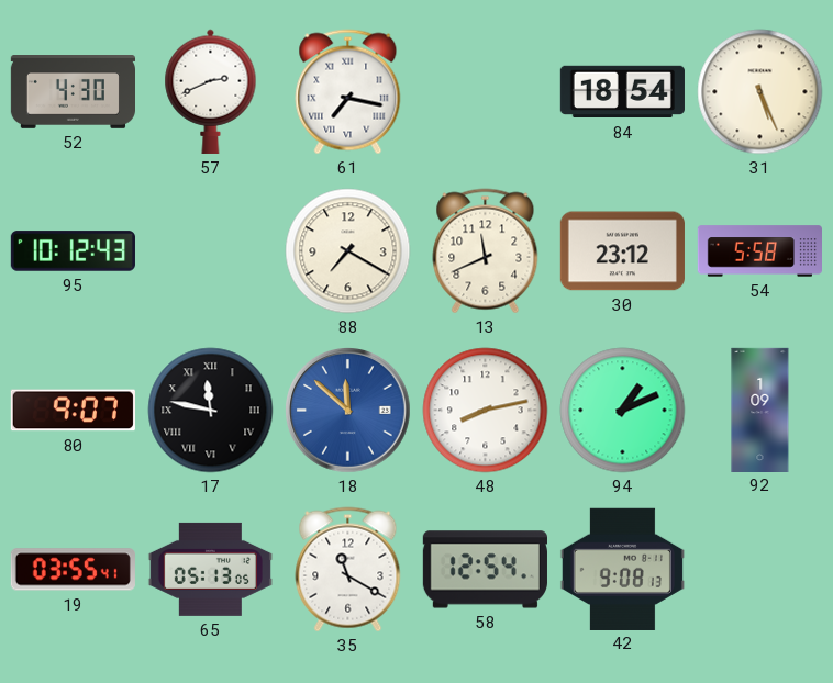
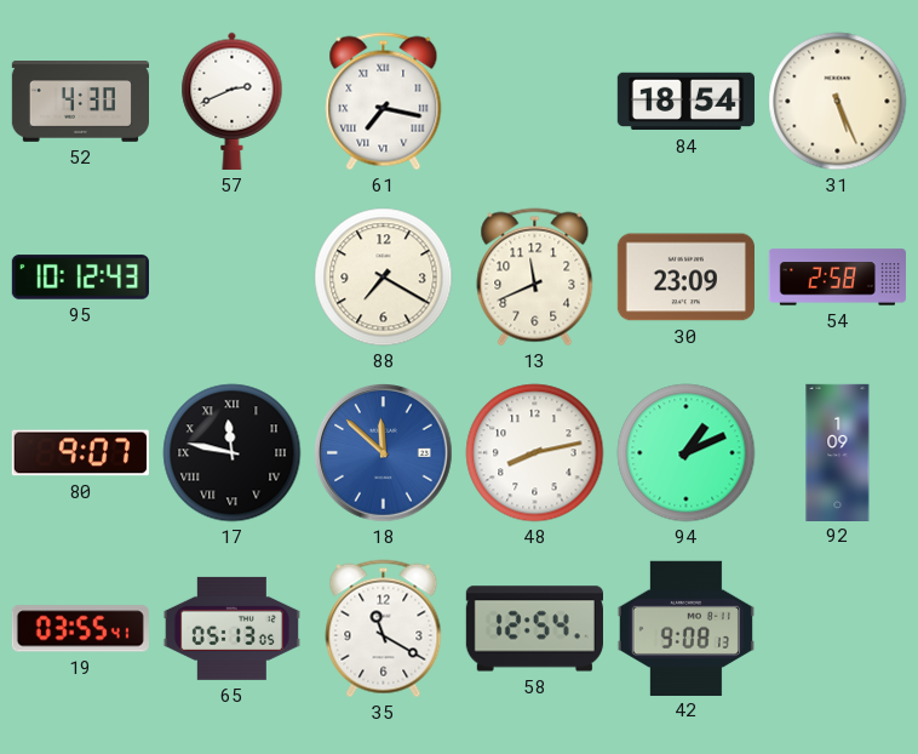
30: 23:12 -> 23:09
54: 5:58 -> 2:58
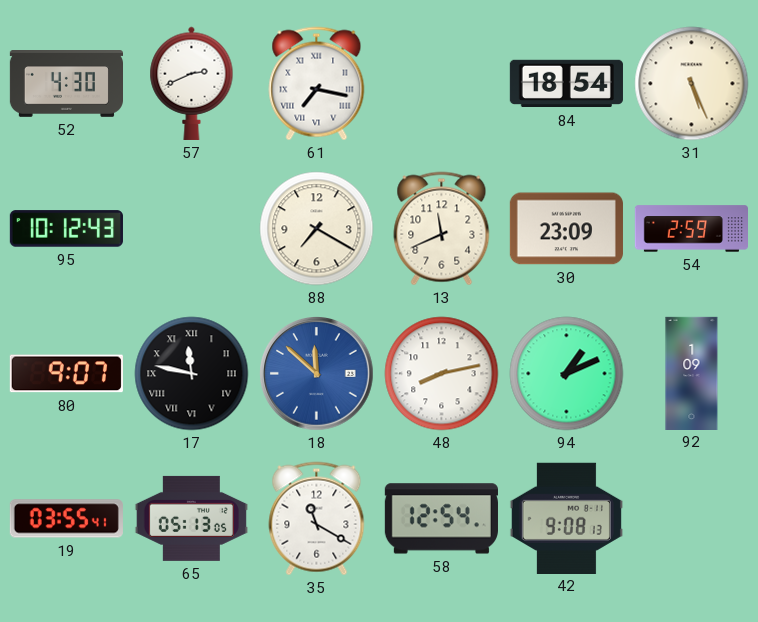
54: 2:58 -> 2:59
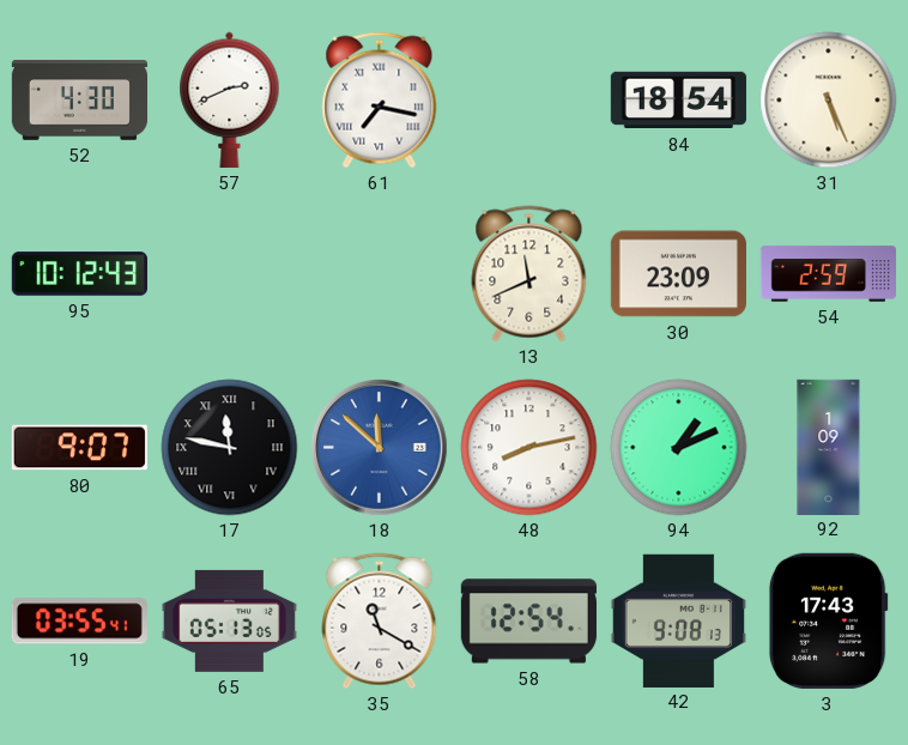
88: 7:20 -> none
3: none -> 17:43
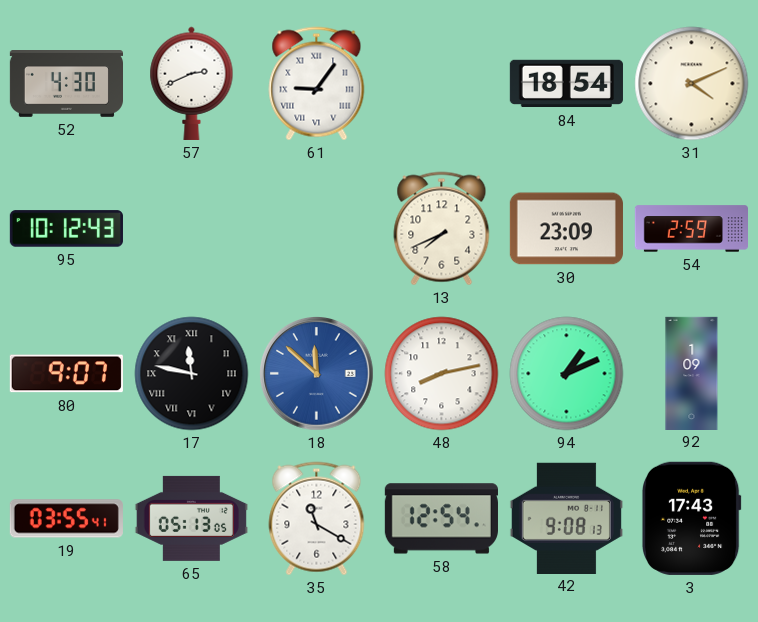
61: 7:17 -> 9:06
31: 5:26 -> 4:11
13: 11:41 -> 7:41
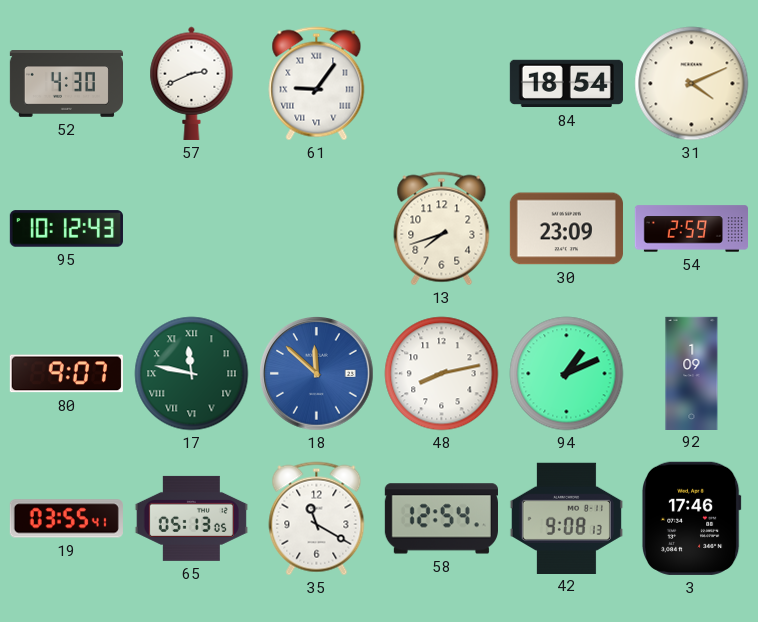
13: 7:41 -> 7:42
17 dial: black -> green
3: 17:43 -> 17:46
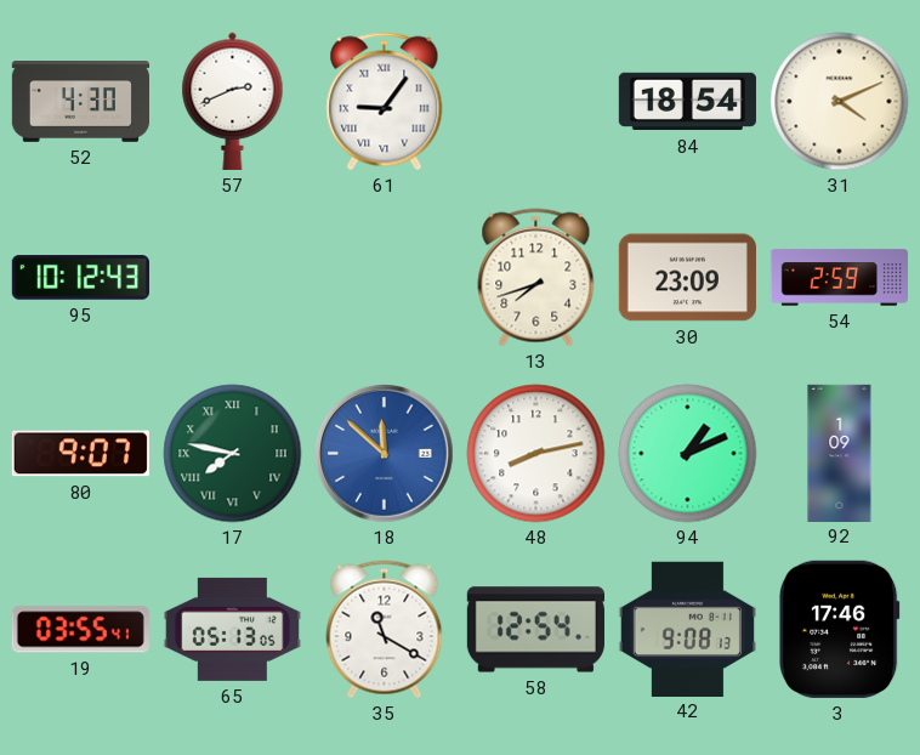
17: 11:47 -> 7:47
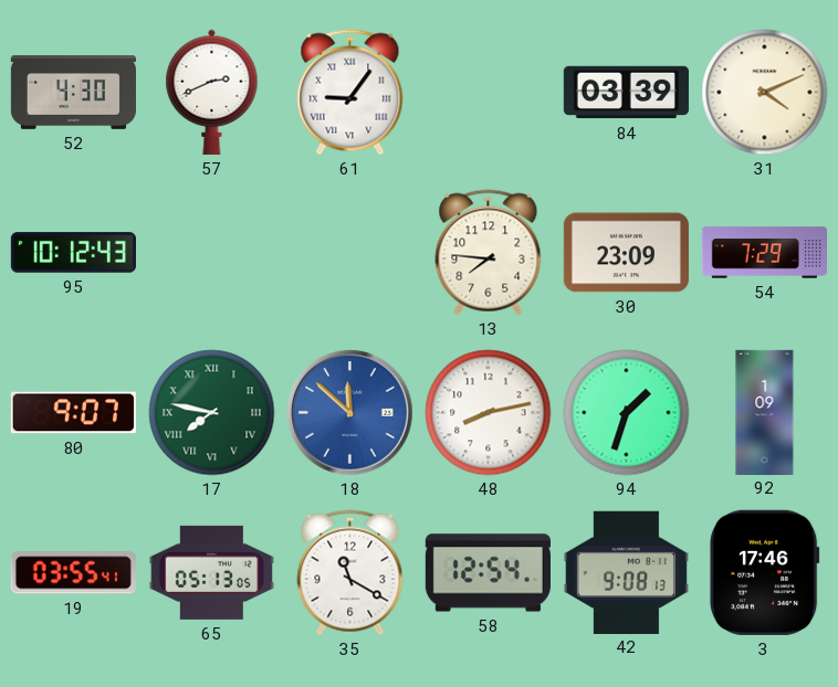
84: 18:54 -> 03:39
13: 7:42 -> 7:46
54: 2:59 -> 7:29
94: 1:11 -> 1:33
